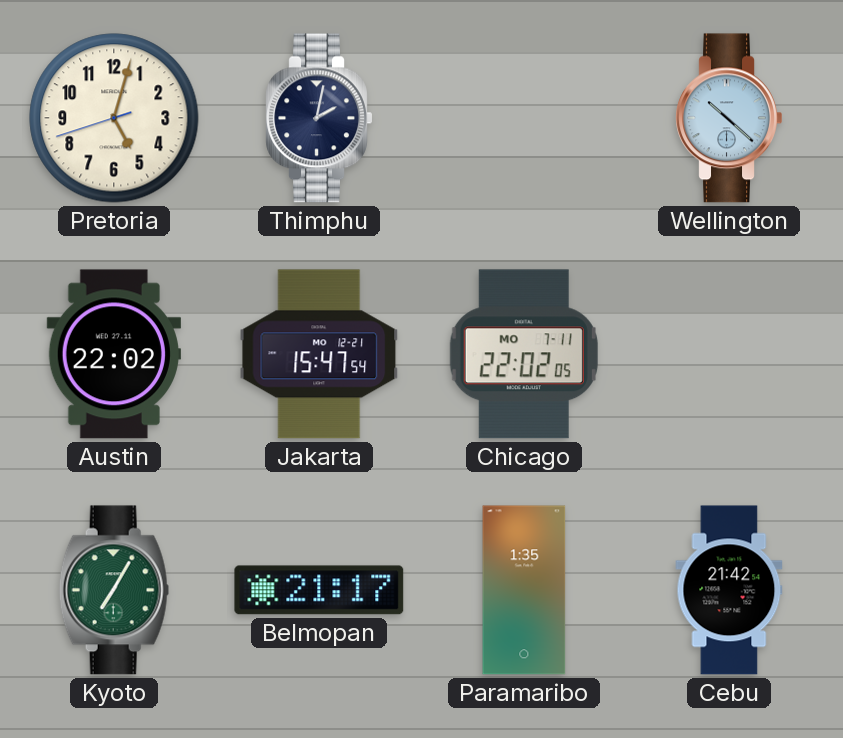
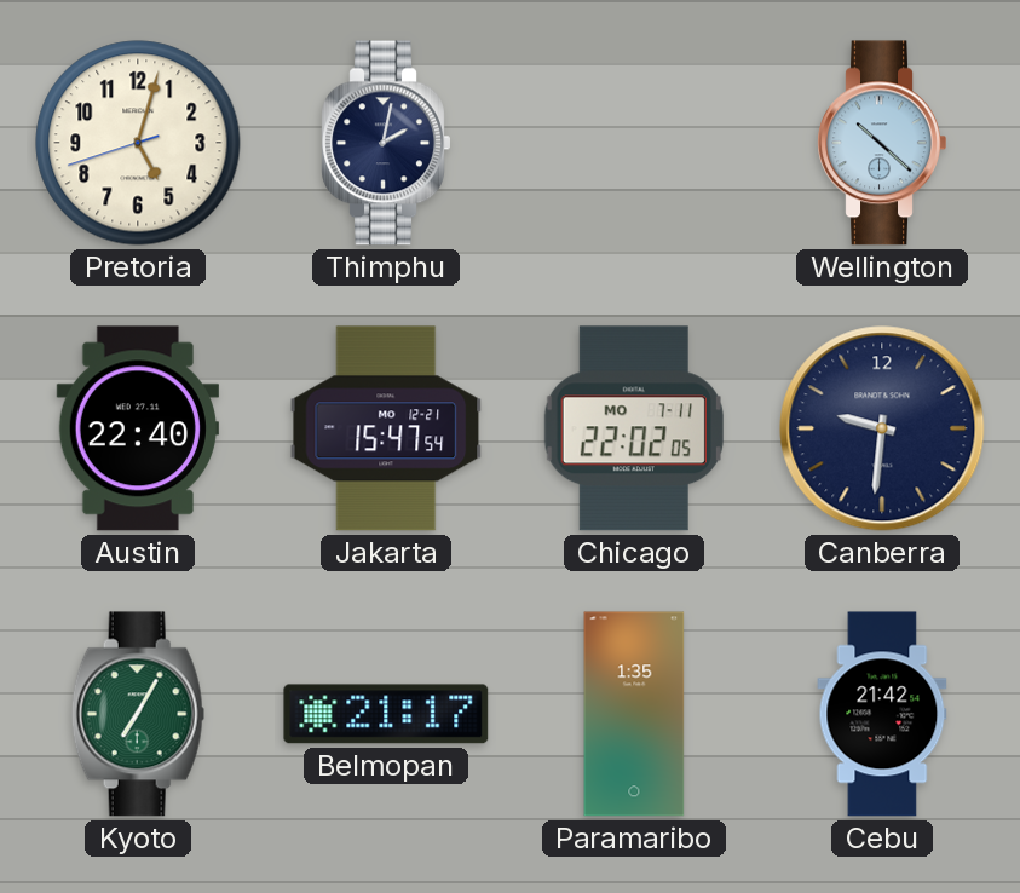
Austin: 22:02 -> 22:40
Canberra: none -> 9:31
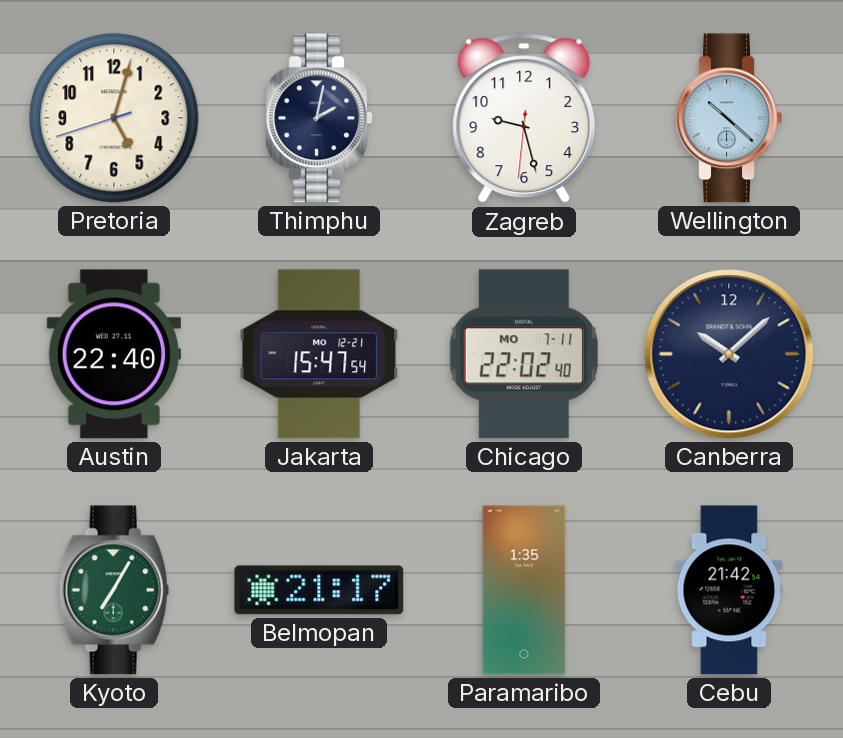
Zagreb: none -> 9:27
Chicago: 22:02:05 -> 22:02:40
Canberra: 9:31 -> 10:08
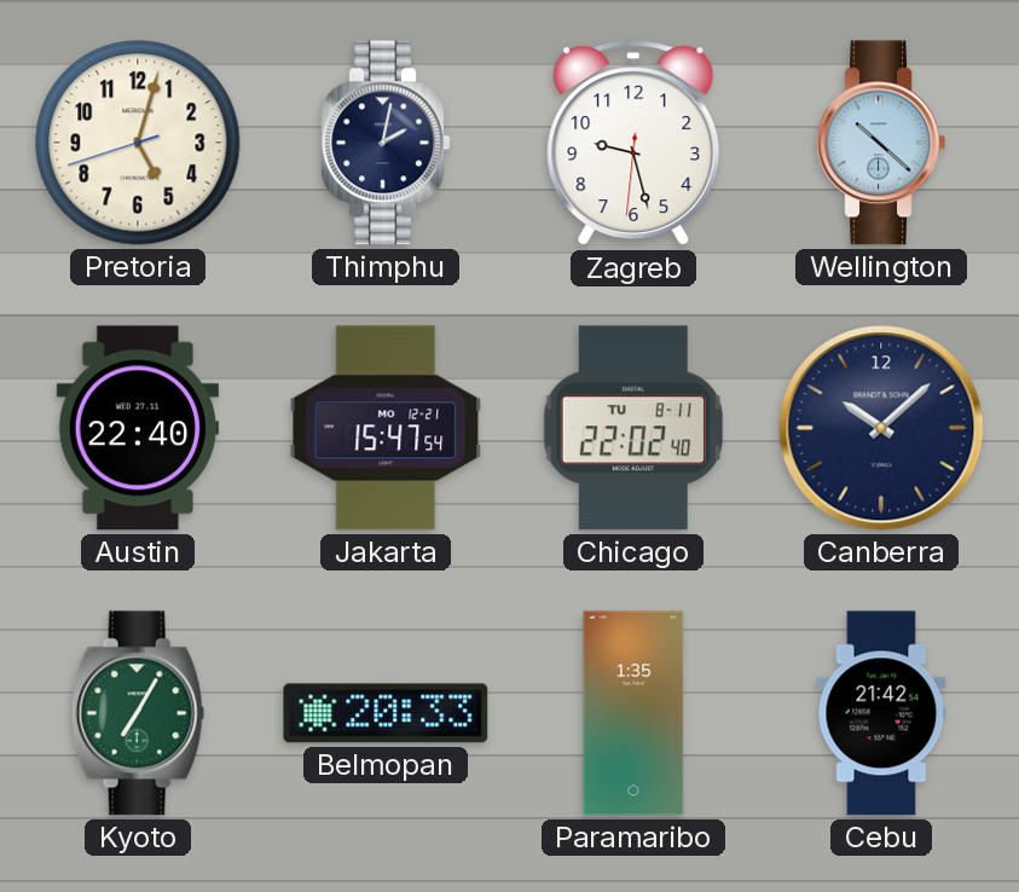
Chicago date: MO 7-11 -> TU 8-11
Belmopan: 21:17 -> 20:33
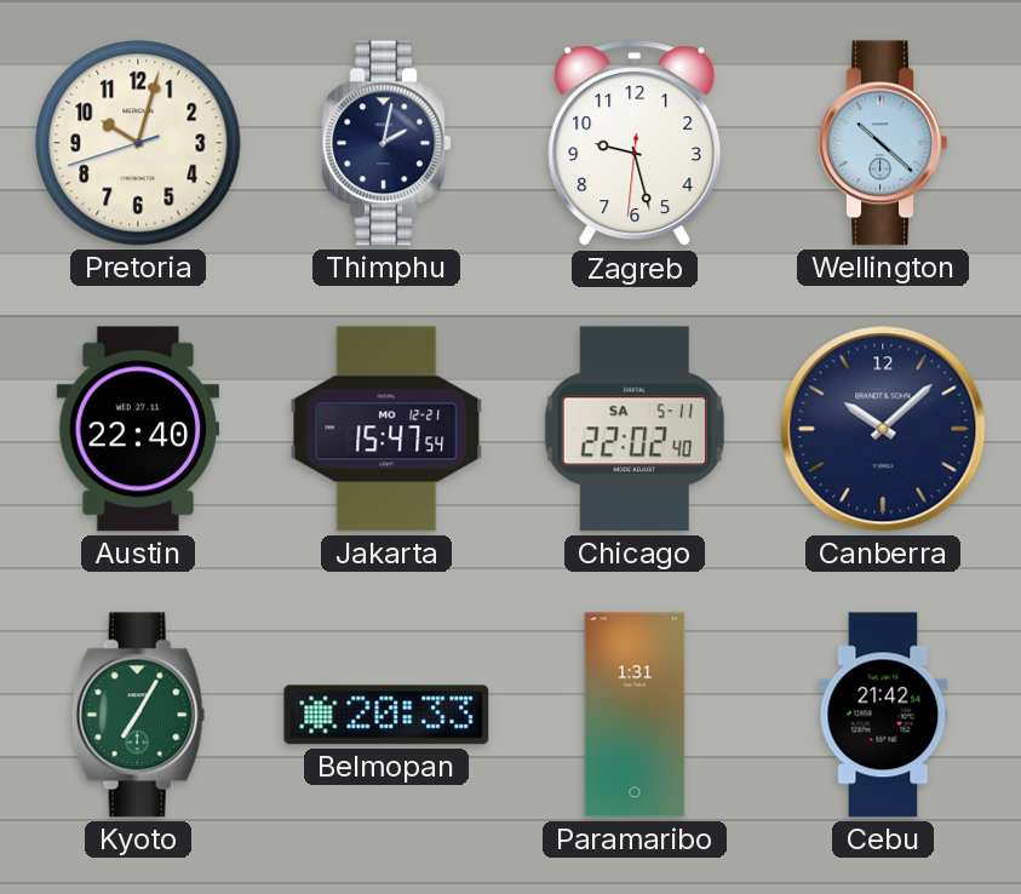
Pretoria: 5:02 -> 10:02
Chicago date: TU 8-11 -> SA 5-11
Paramaribo: 1:35 -> 1:31
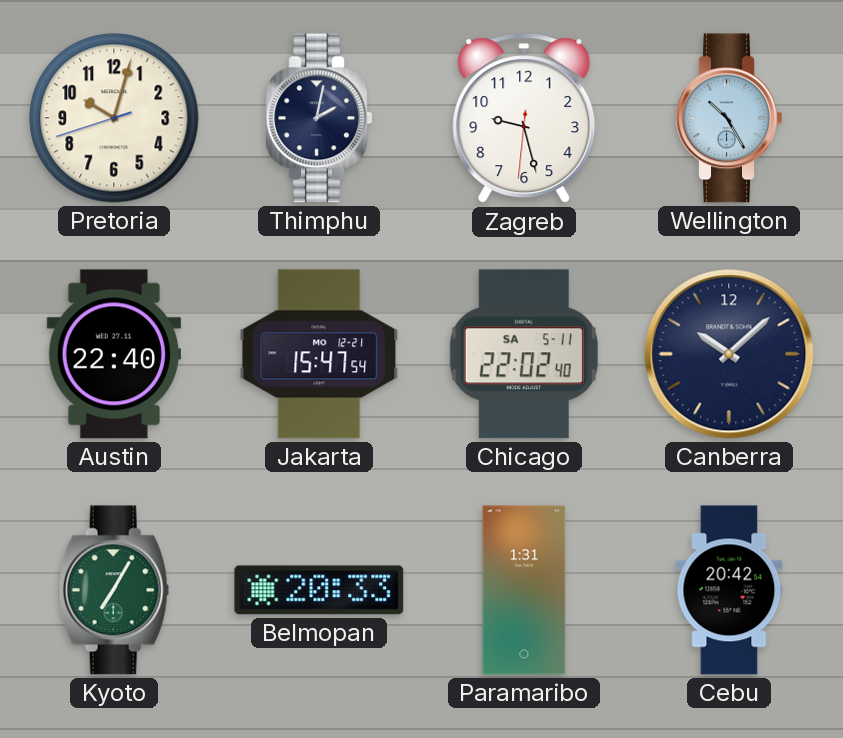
Wellington: 10:22 -> 10:25
Cebu: 21:42 -> 20:42
